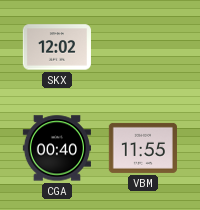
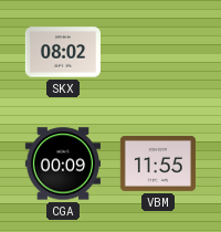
SKX: 12:02 -> 08:02
CGA: 00:40 -> 00:09
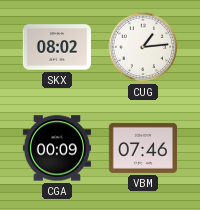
CUG: none -> 1:14
VBM: 11:55 -> 07:46
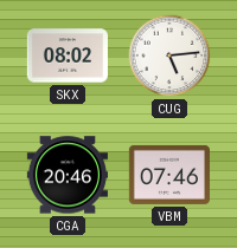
CUG: 1:14 -> 5:14
CGA: 00:09 -> 20:46
